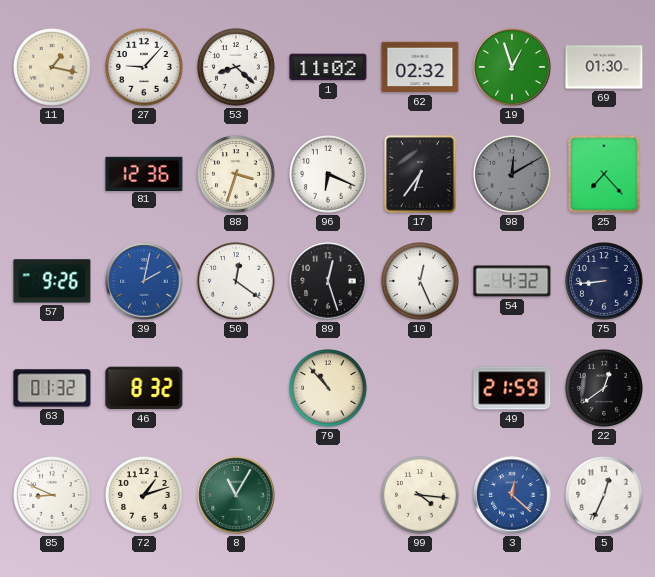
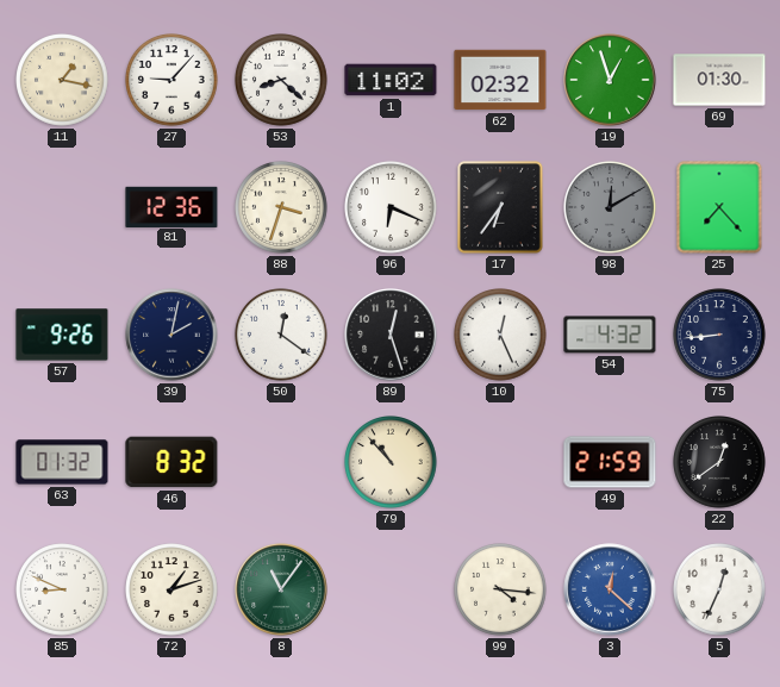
39 dial: blue -> navy
8: 11:05 -> 11:06
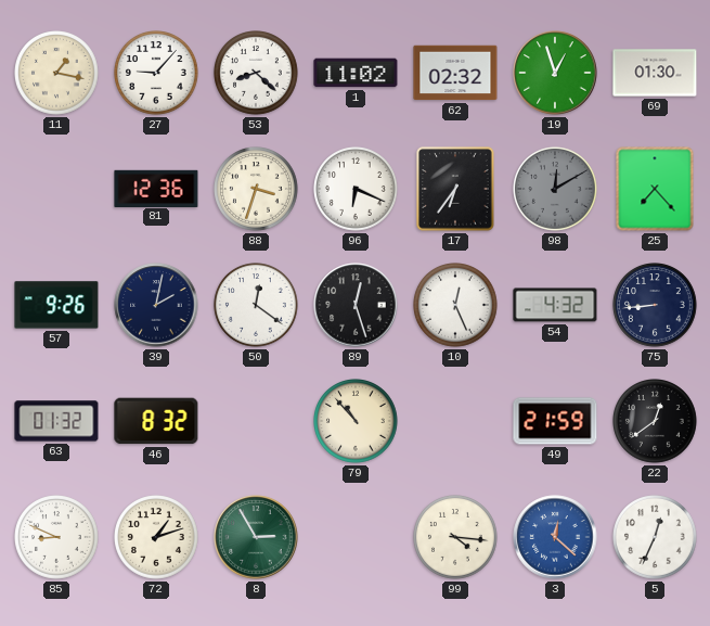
8: 11:06 -> 2:55
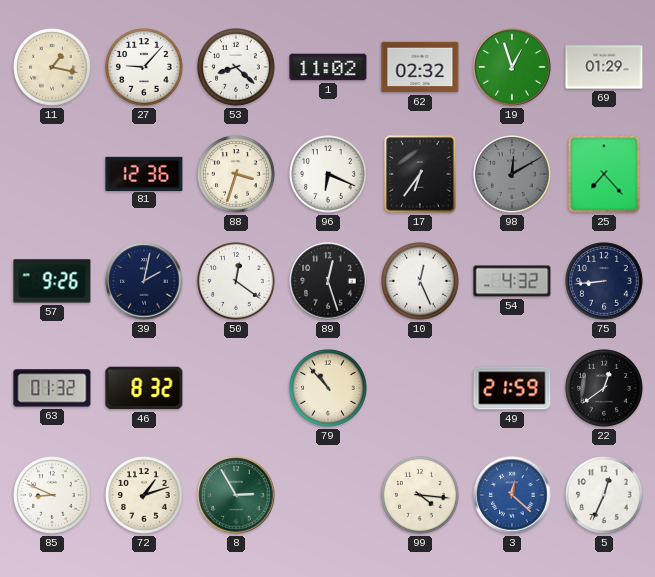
69: 01:30 -> 01:29
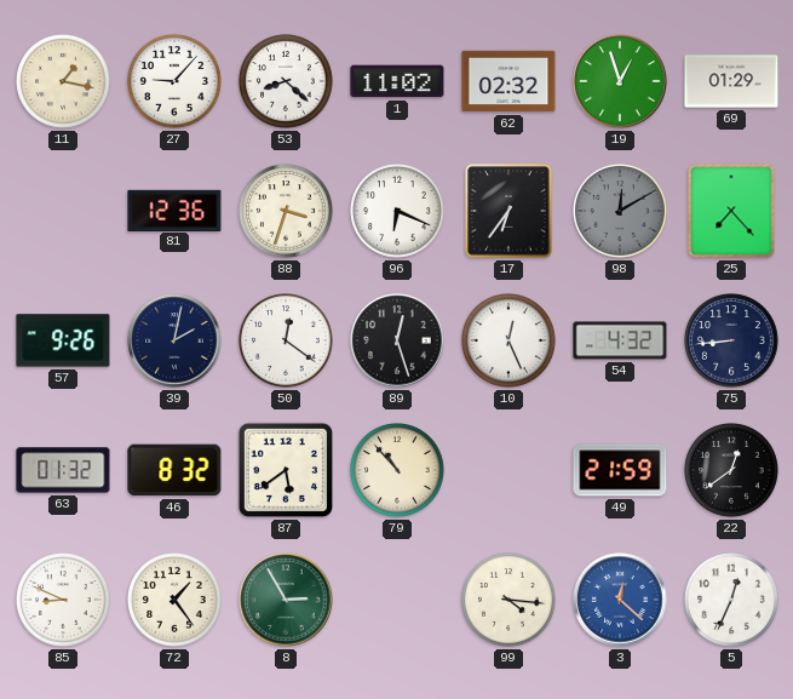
87: none -> 5:39
72: 1:12 -> 1:24
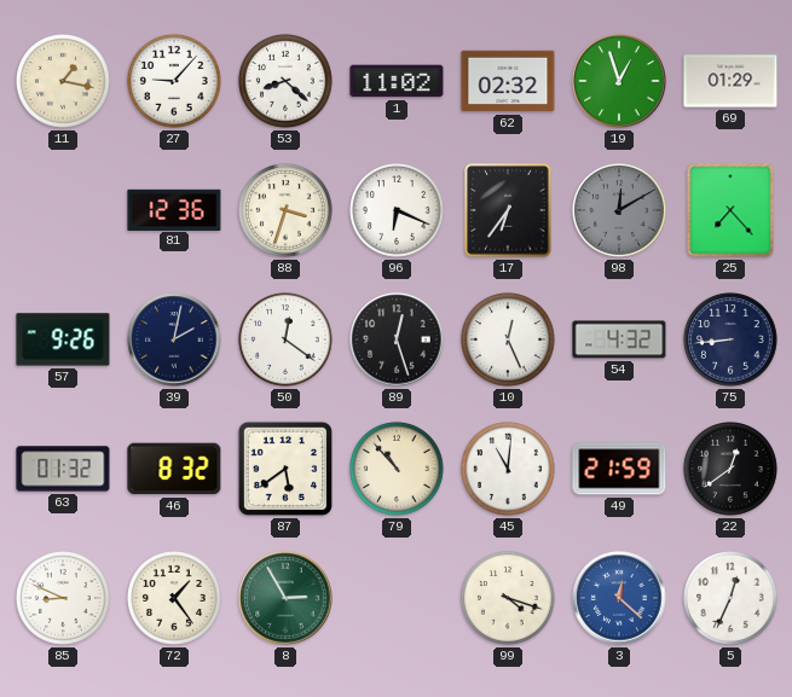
45: none -> 11:01
99: 4:16 -> 4:18
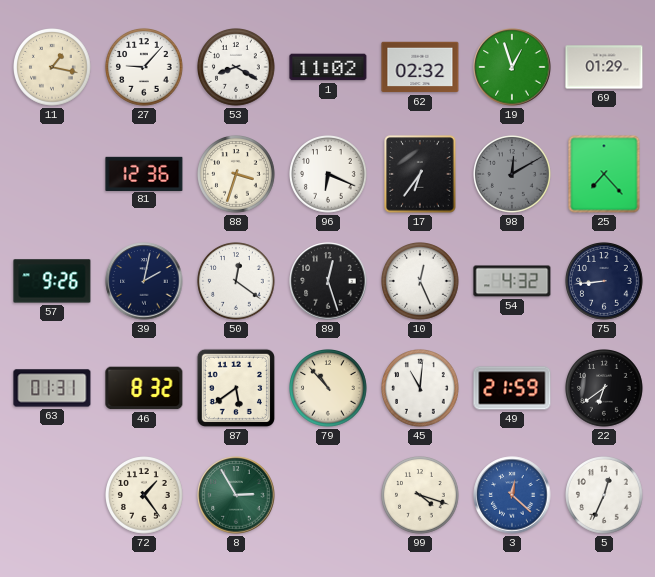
53: 8:22 -> 8:20
63: 01:32 -> 01:31
22: 12:39 -> 6:39
85: 8:49 -> none
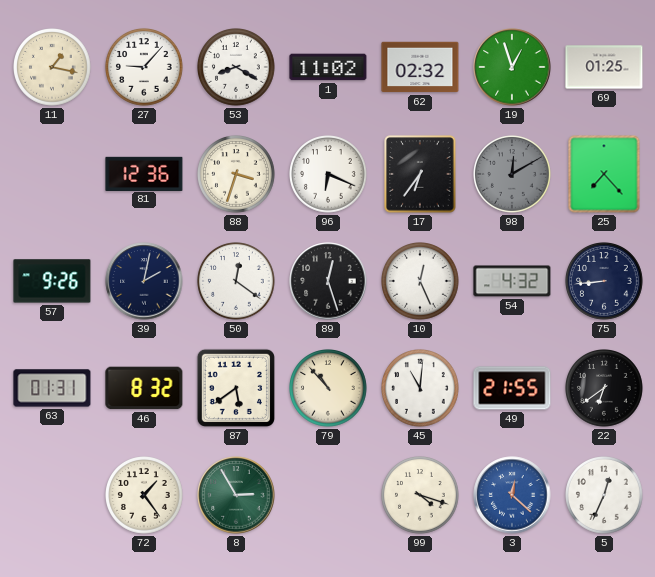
69: 01:29 -> 01:25
49: 21:59 -> 21:55
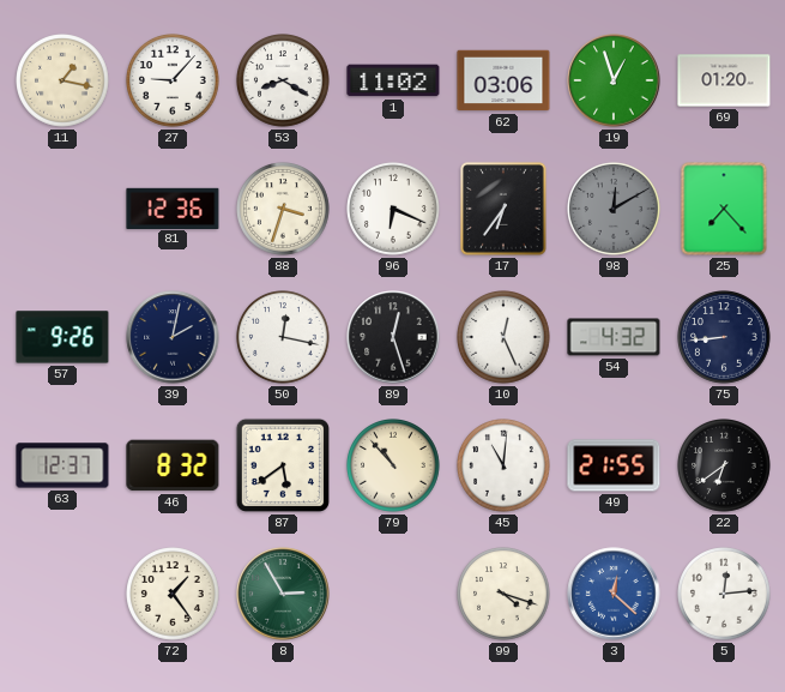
62: 02:32 -> 03:06
69: 01:25 -> 01:20
50: 12:21 -> 12:17
63: 01:31 -> 12:37
5: 12:34 -> 12:14
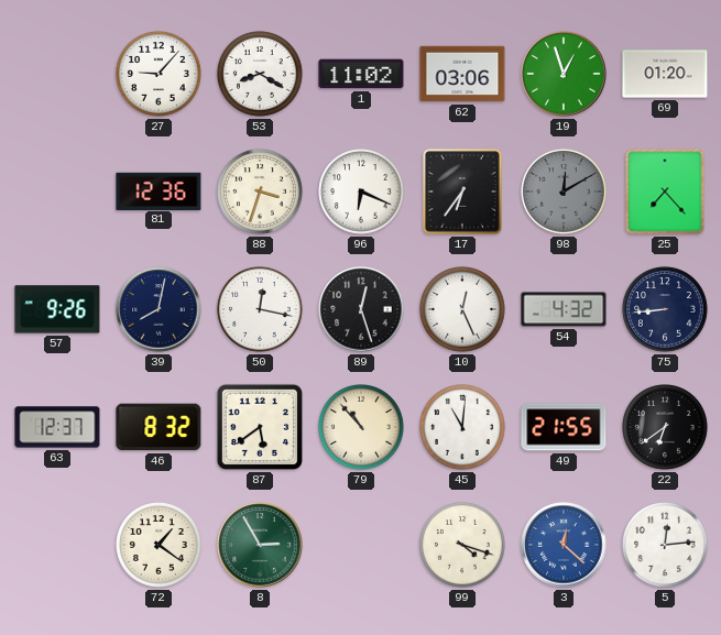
11: 1:17 -> none
39: 2:02 -> 8:02
72: 1:24 -> 1:21
